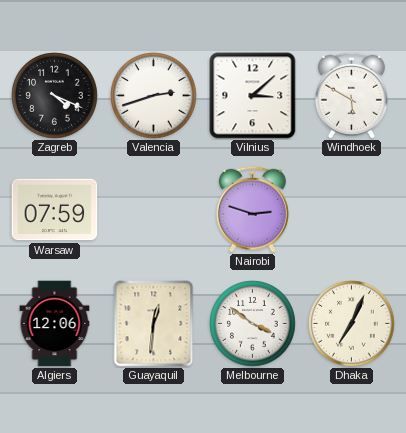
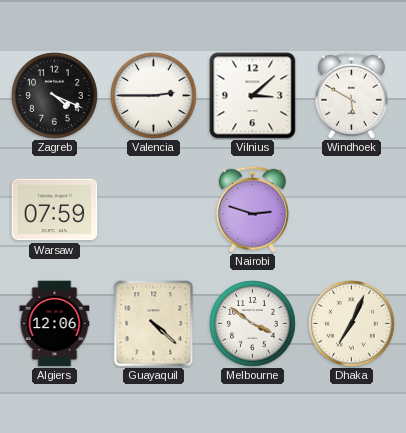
Valencia: 2:42 -> 2:45
Guayaquil: 12:31 -> 4:22
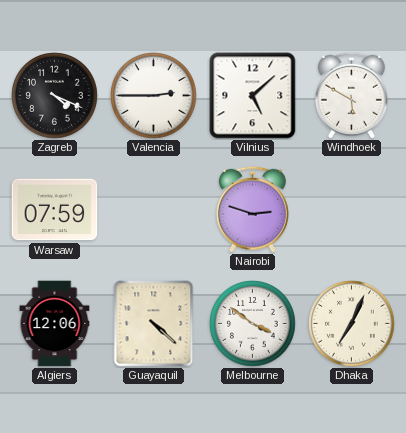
Vilnius: 3:08 -> 5:08
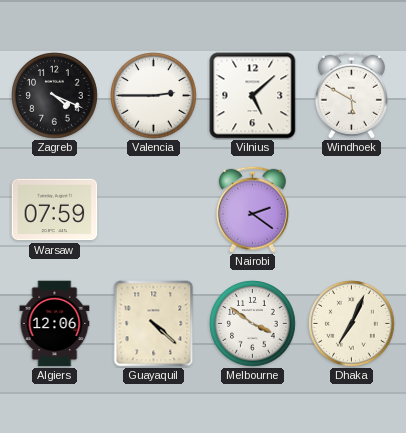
Nairobi: 2:48 -> 2:21
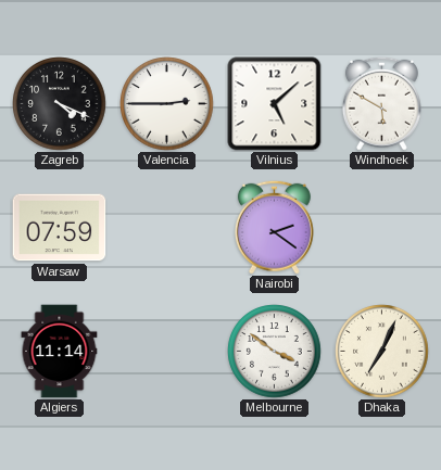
Algiers: 12:06 -> 11:14
Guayaquil: 4:22 -> none
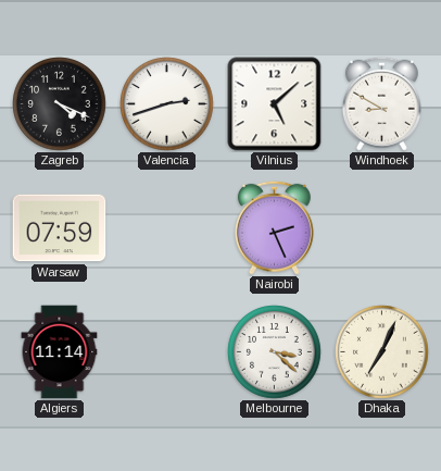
Valencia: 2:45 -> 2:42
Windhoek: 5:50 -> 8:50
Nairobi: 2:21 -> 2:26
Melbourne: 3:51 -> 3:22
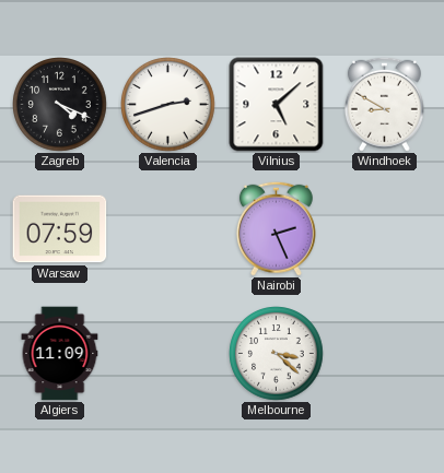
Algiers: 11:14 -> 11:09
Dhaka: 7:04 -> none
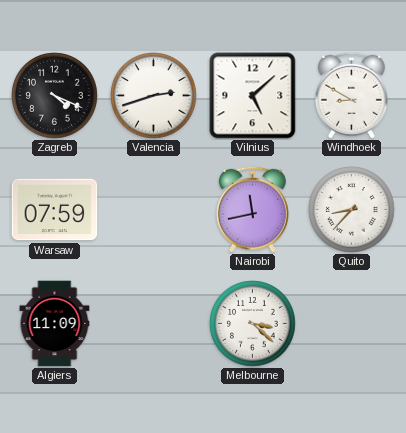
Nairobi: 2:26 -> 11:43
Quito: none -> 8:37
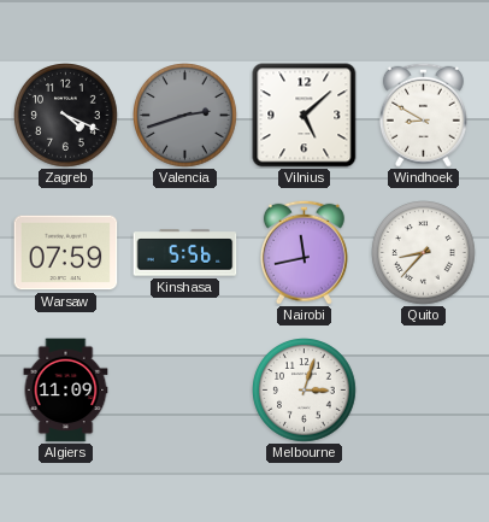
Valencia dial: white -> grey
Kinshasa: none -> 5:56
Melbourne: 3:22 -> 3:03
